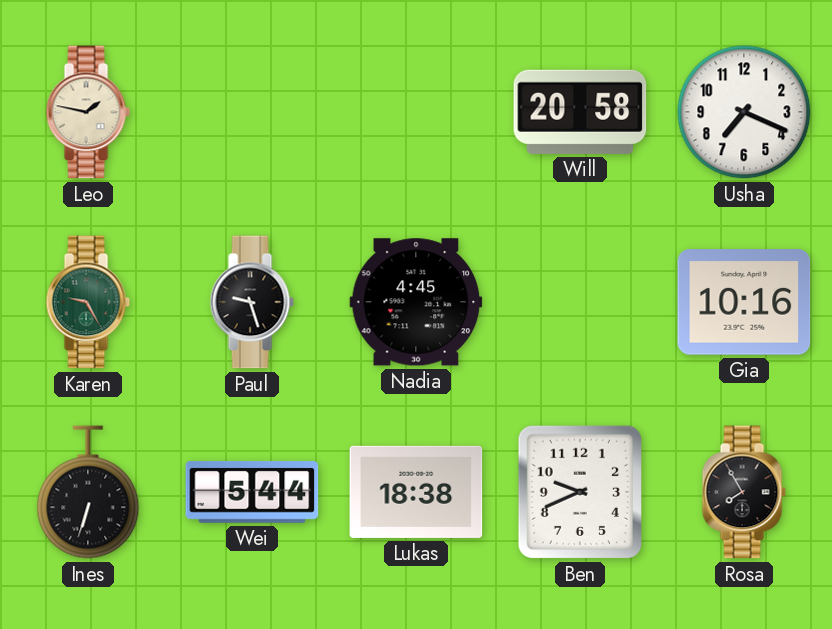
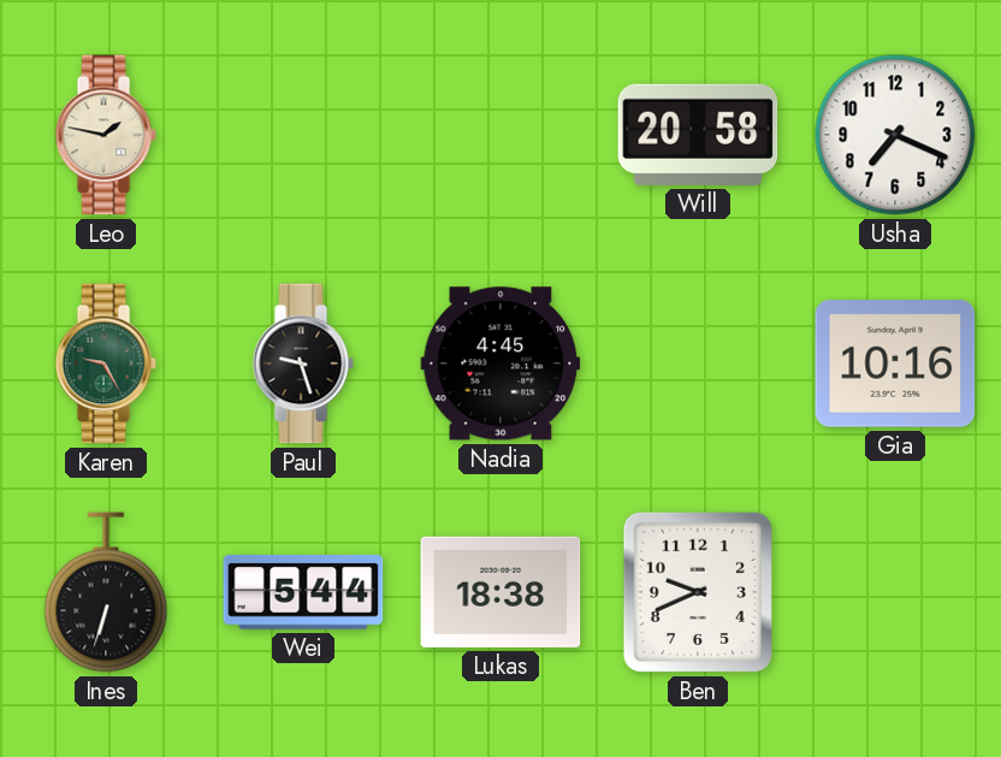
Rosa: 7:55 -> none
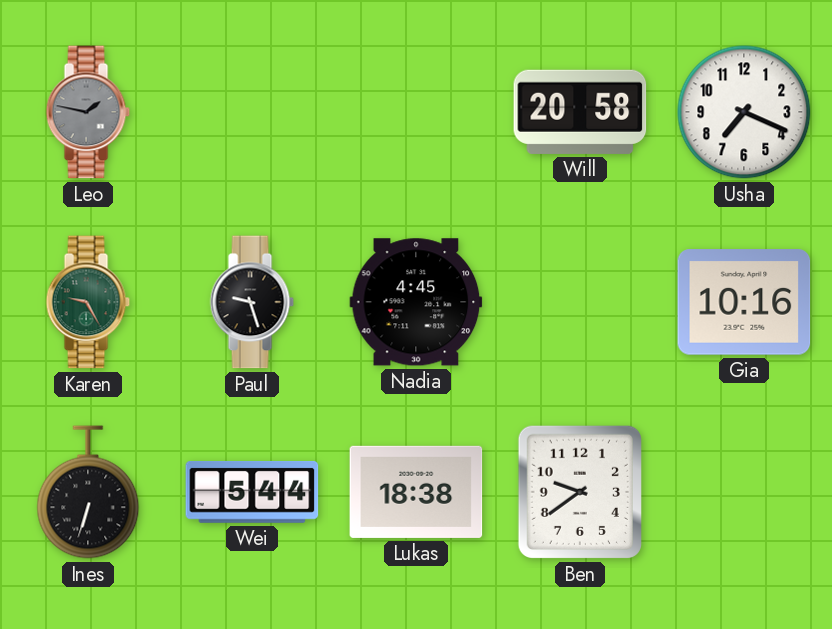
Leo dial: cream -> grey
Ben: 9:41 -> 9:39
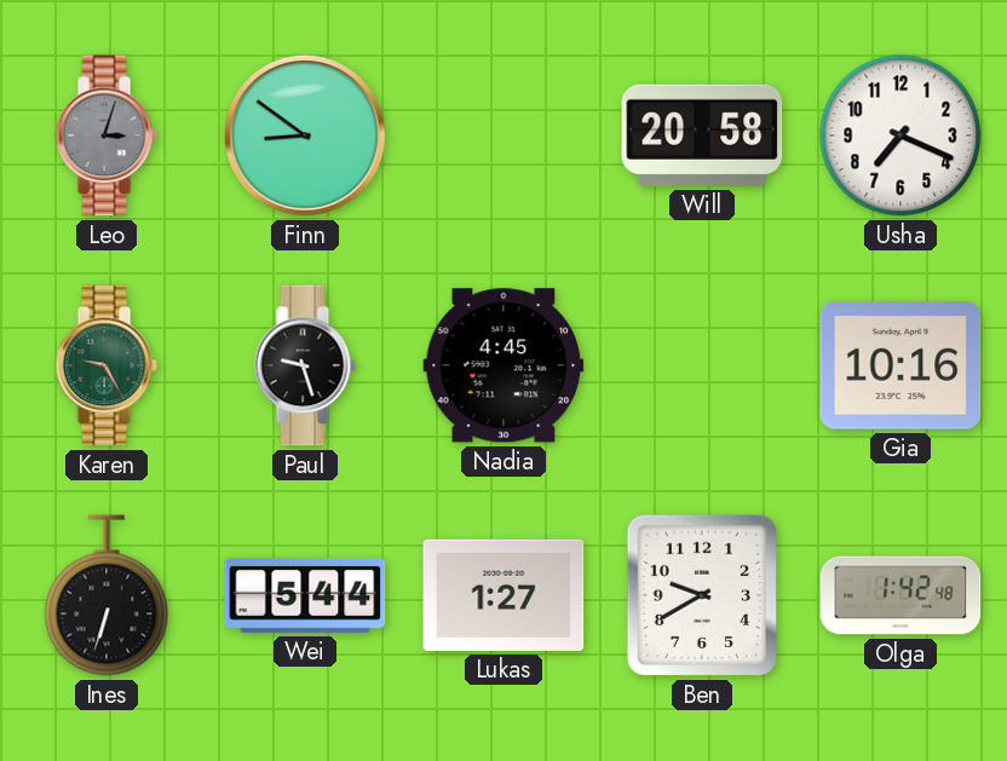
Leo: 1:47 -> 3:03
Finn: none -> 8:51
Lukas: 18:38 -> 1:27
Ben: 9:39 -> 9:40
Olga: none -> 1:42
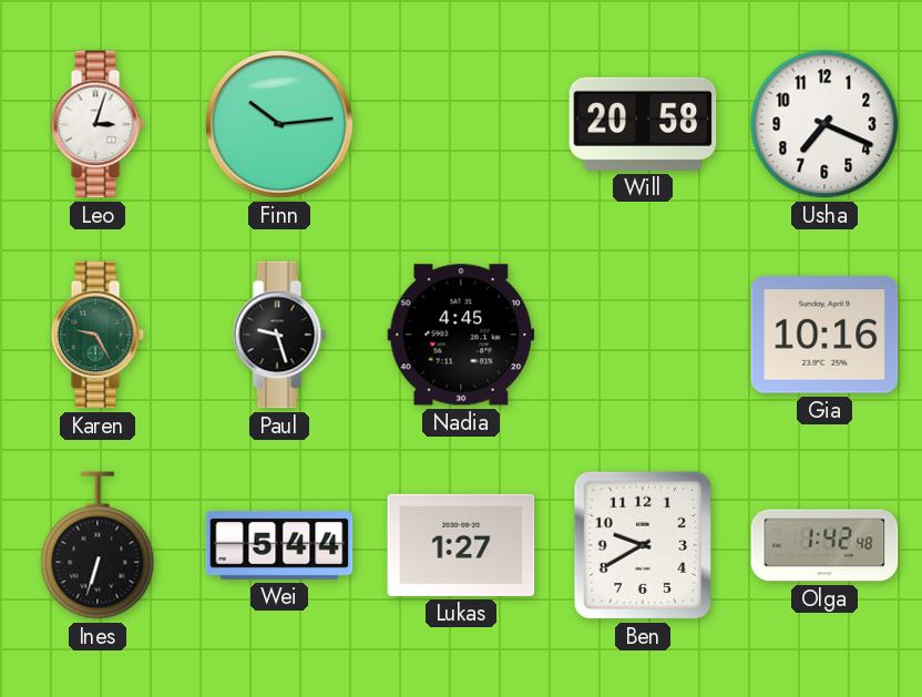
Leo dial: grey -> white
Finn: 8:51 -> 10:14
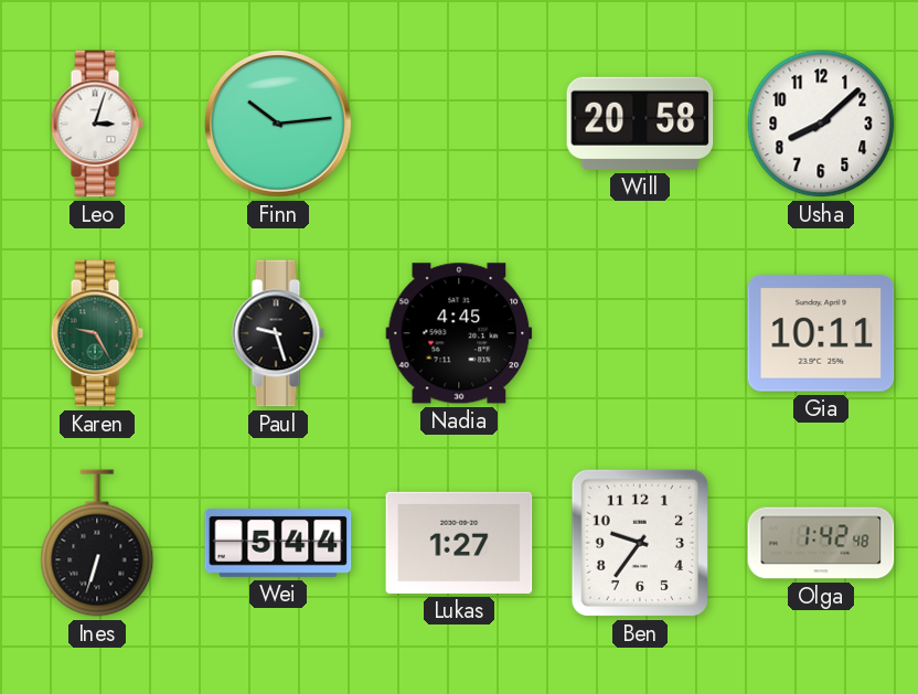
Usha: 7:19 -> 8:08
Gia: 10:16 -> 10:11
Ben: 9:40 -> 9:36
